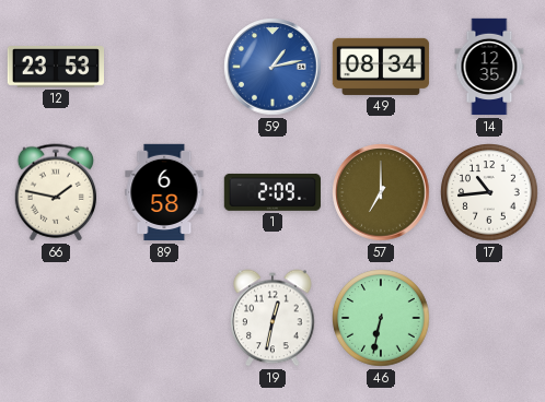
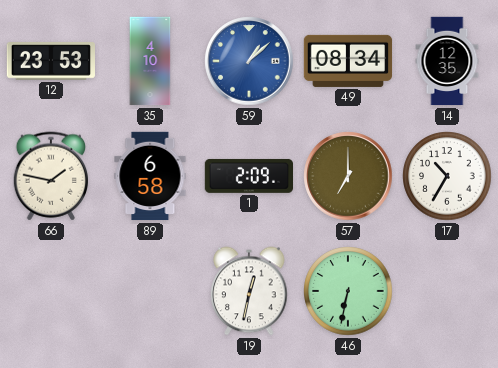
35: none -> 4:10
59: 1:13 -> 1:08
17: 10:44 -> 10:35
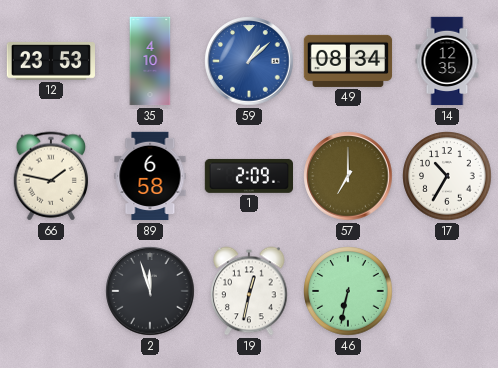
2: none -> 11:57
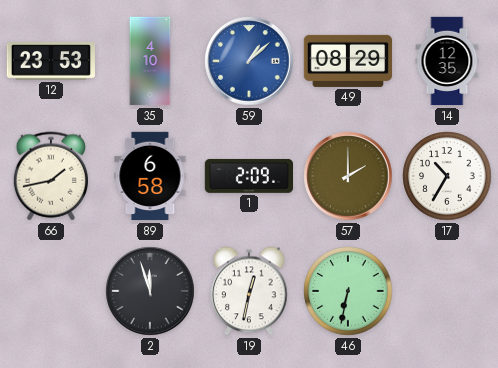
49: 08:34 -> 08:29
66: 1:47 -> 1:43
57: 7:00 -> 2:00
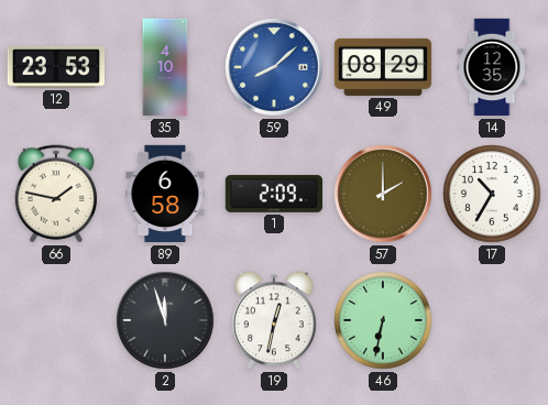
59: 1:08 -> 8:08
66: 1:43 -> 1:47
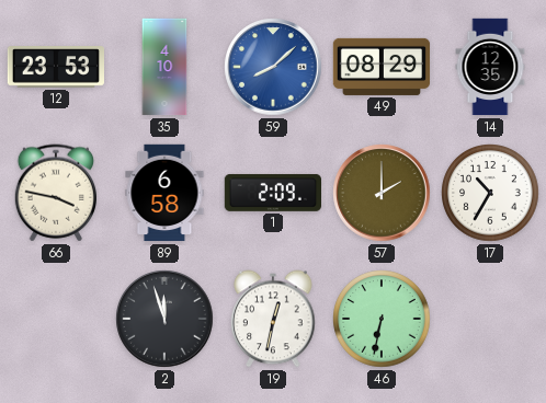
66: 1:47 -> 3:47
